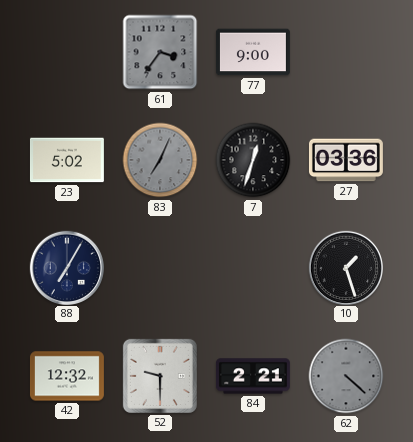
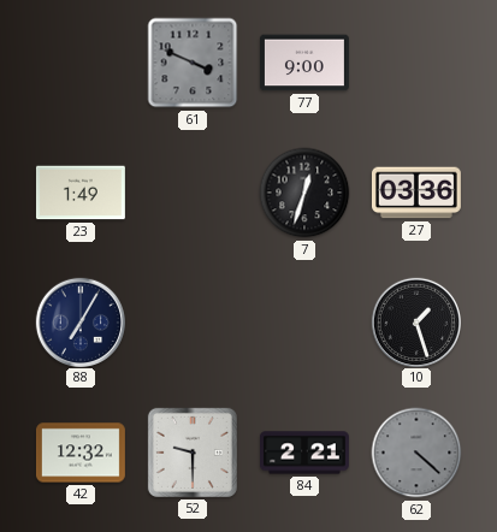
61: 3:36 -> 3:49
23: 5:02 -> 1:49
83: 7:04 -> none
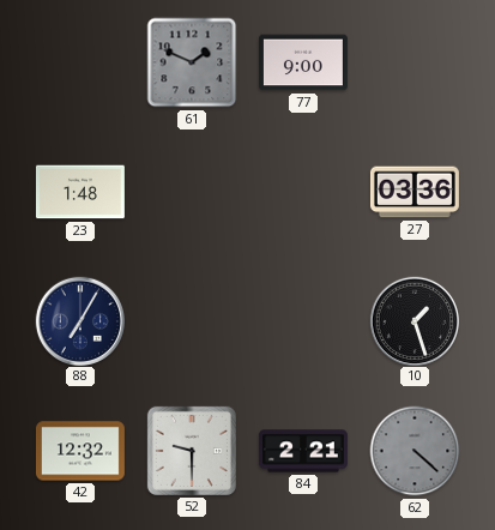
61: 3:49 -> 1:49
23: 1:49 -> 1:48
7: 12:33 -> none
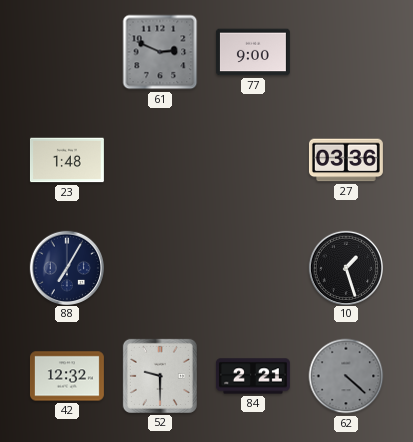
61: 1:49 -> 2:49
